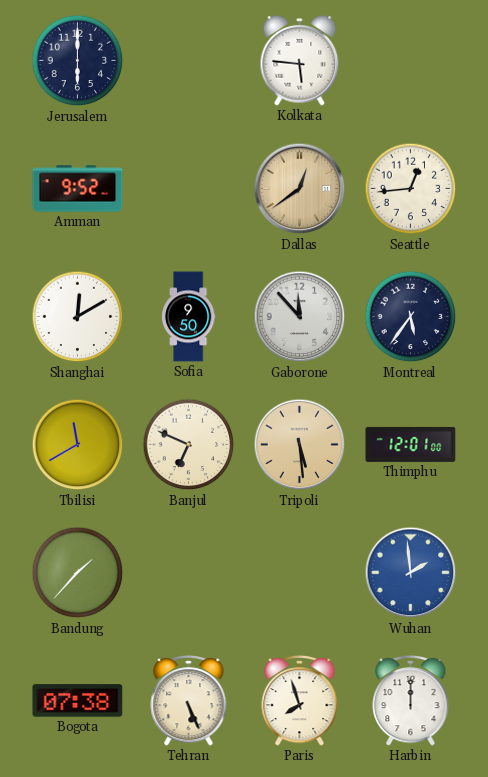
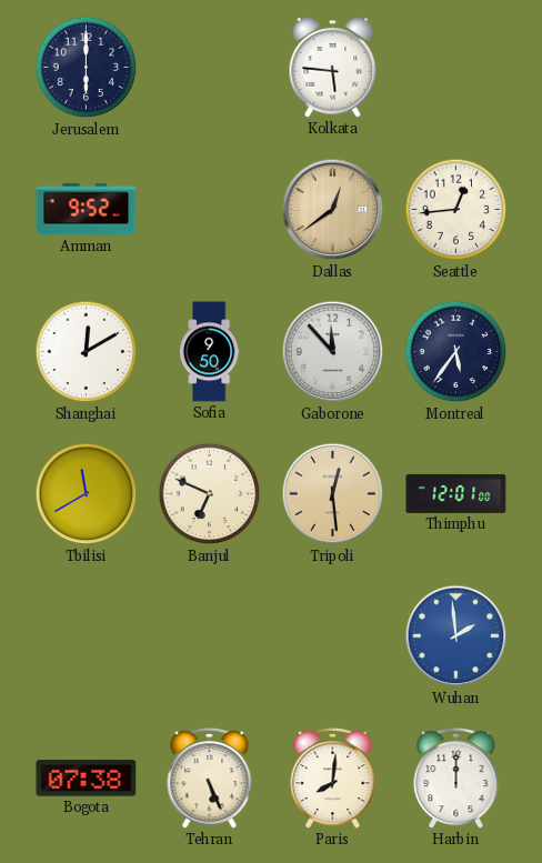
Tripoli: 5:29 -> 12:29
Bandung: 1:37 -> none
Paris: 7:57 -> 8:01
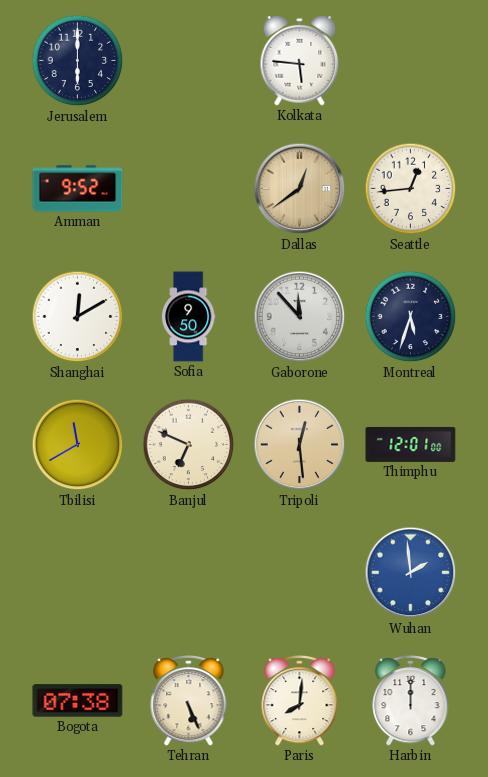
Montreal: 5:36 -> 5:33
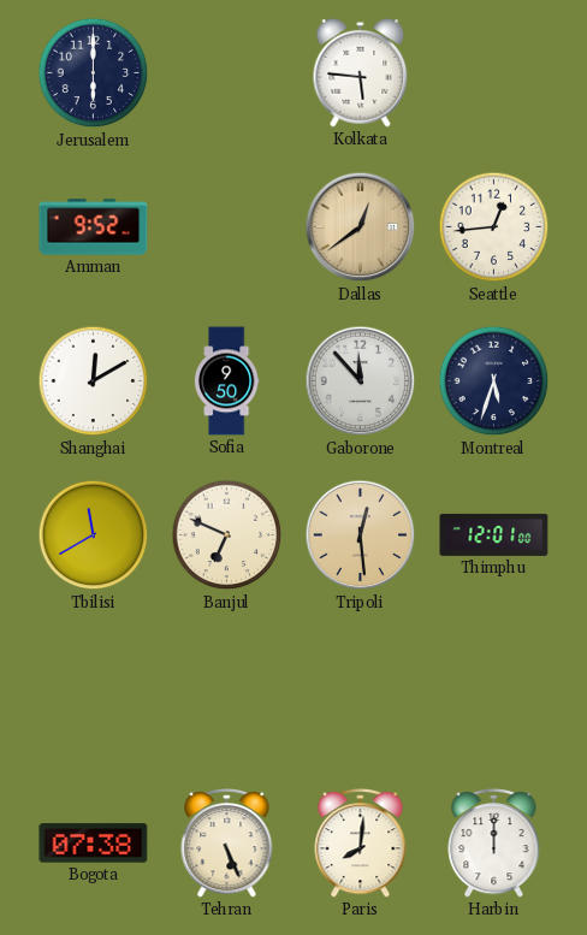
Wuhan: 1:59 -> none
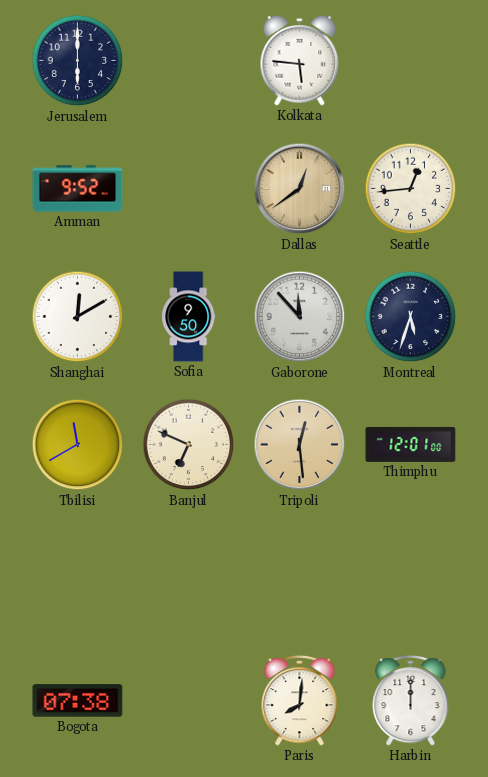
Tehran: 5:26 -> none
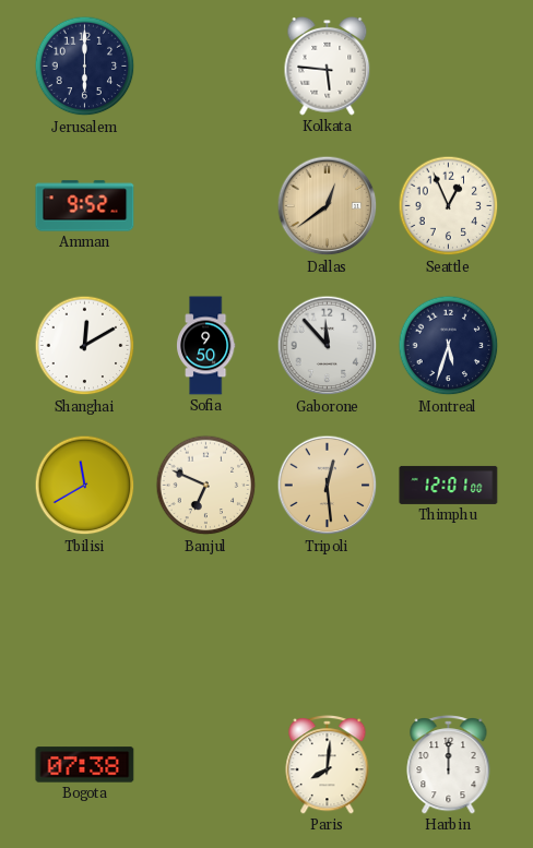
Seattle: 12:44 -> 12:56
